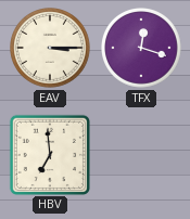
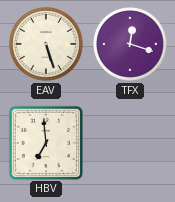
EAV: 3:15 -> 5:27
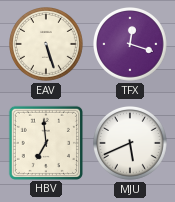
MJU: none -> 5:41
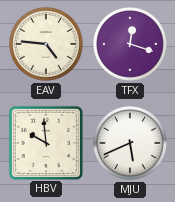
EAV: 5:27 -> 4:46
HBV: 6:59 -> 9:59
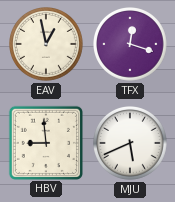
EAV: 4:46 -> 12:58
HBV: 9:59 -> 8:59
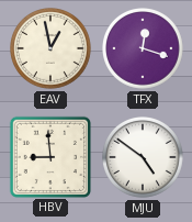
MJU: 5:41 -> 4:51
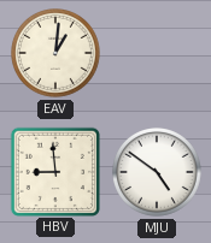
EAV: 12:58 -> 1:01
TFX: 12:18 -> none
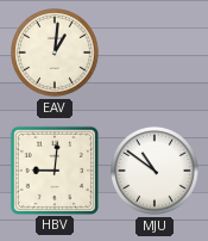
HBV: 8:59 -> 9:01
MJU: 4:51 -> 10:51
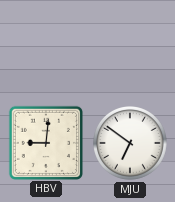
EAV: 1:01 -> none
MJU: 10:51 -> 6:51
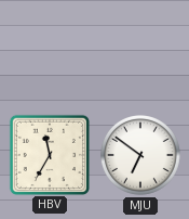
HBV: 9:01 -> 11:35
